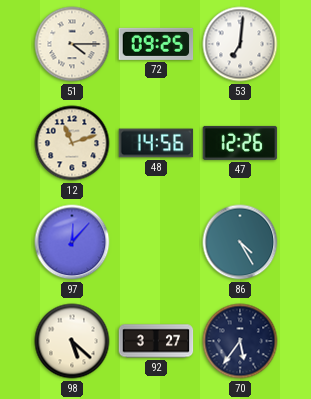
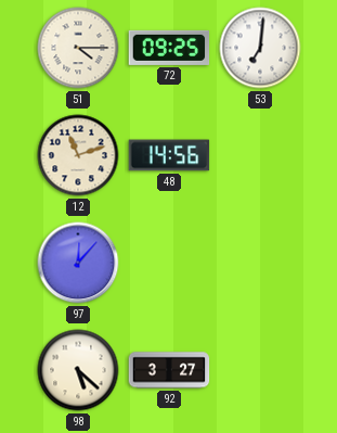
47: 12:26 -> none
86: 4:25 -> none
70: 5:36 -> none
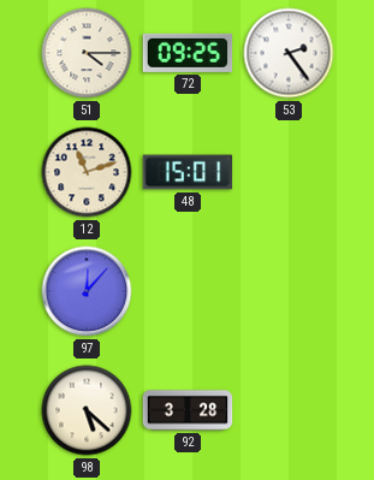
53: 7:01 -> 2:24
48: 14:56 -> 15:01
92: 3:27 -> 3:28
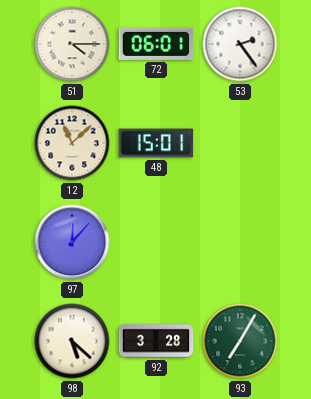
72: 09:25 -> 06:01
12: 11:12 -> 11:08
93: none -> 7:05
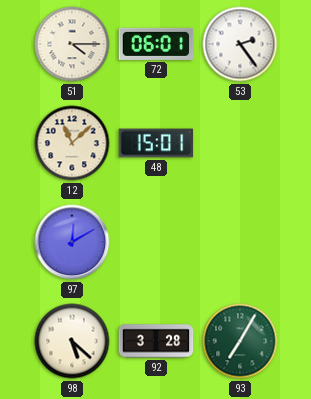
97: 12:07 -> 12:10
